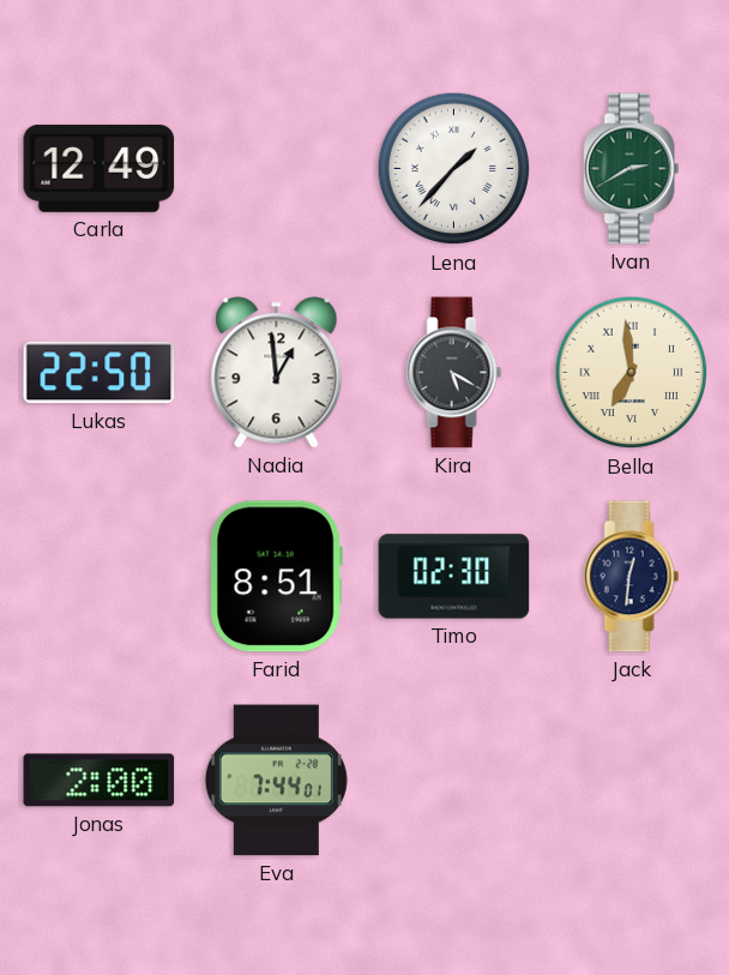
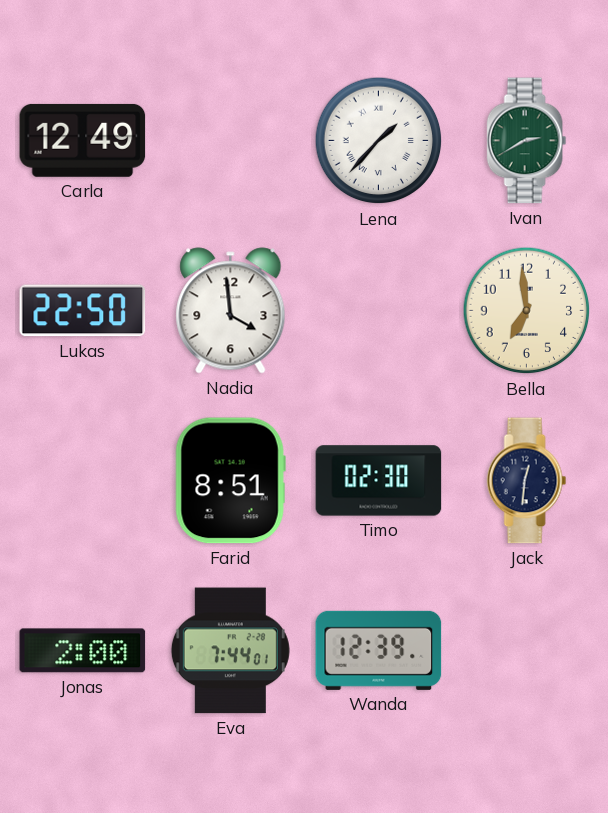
Nadia: 12:59 -> 3:59
Kira: 5:20 -> none
Bella numerals: Roman -> Arabic
Wanda: none -> 12:39
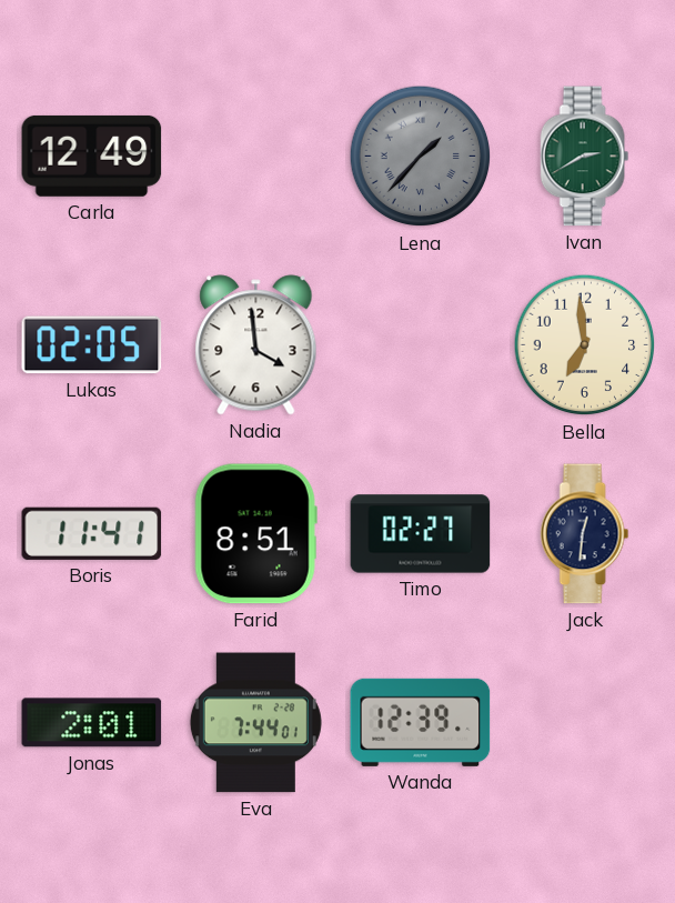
Lena dial: white -> grey
Lukas: 22:50 -> 02:05
Boris: none -> 11:41
Timo: 02:30 -> 02:27
Jonas: 2:00 -> 2:01
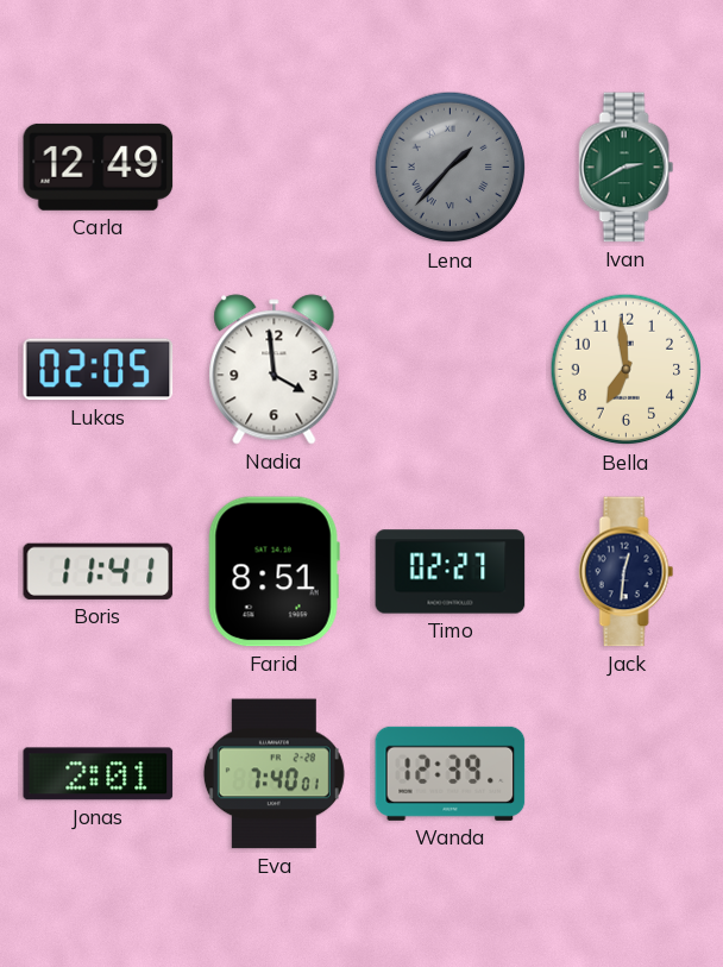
Eva: 7:44 -> 7:40
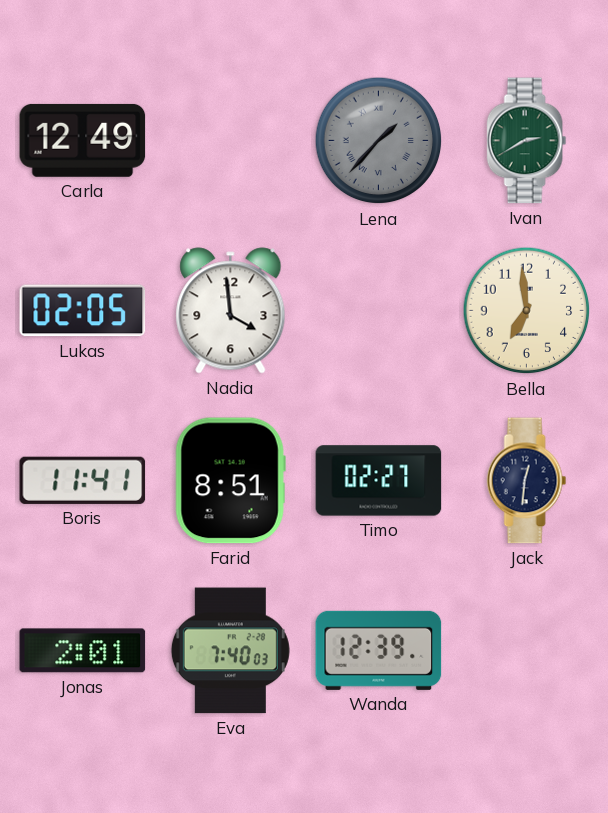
Eva: 7:40:01 -> 7:40:03
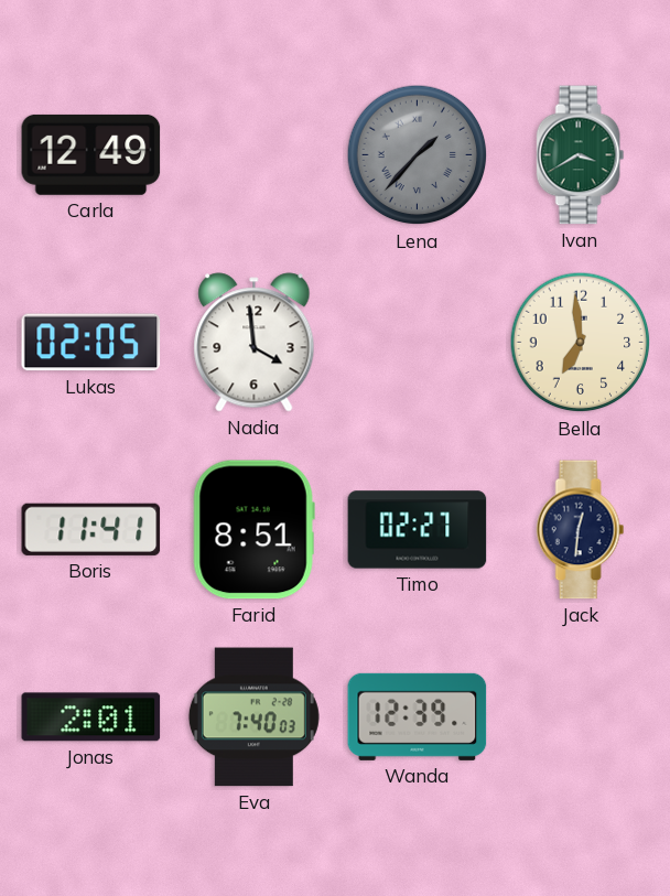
Ivan: 2:40 -> 3:40
